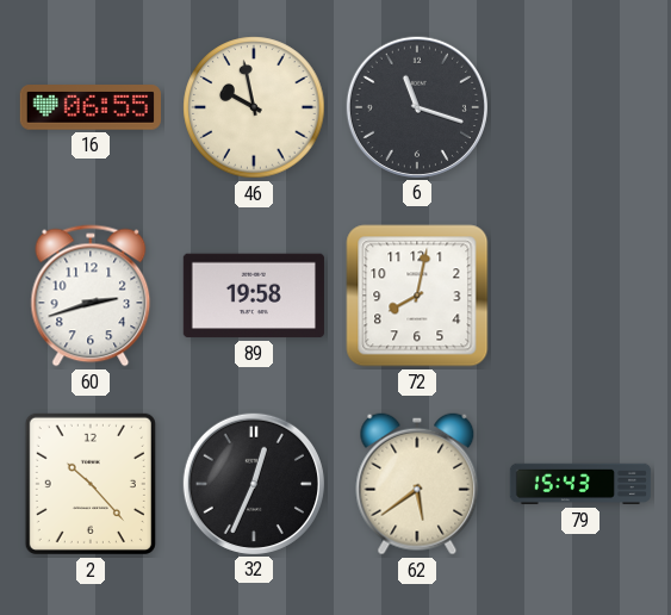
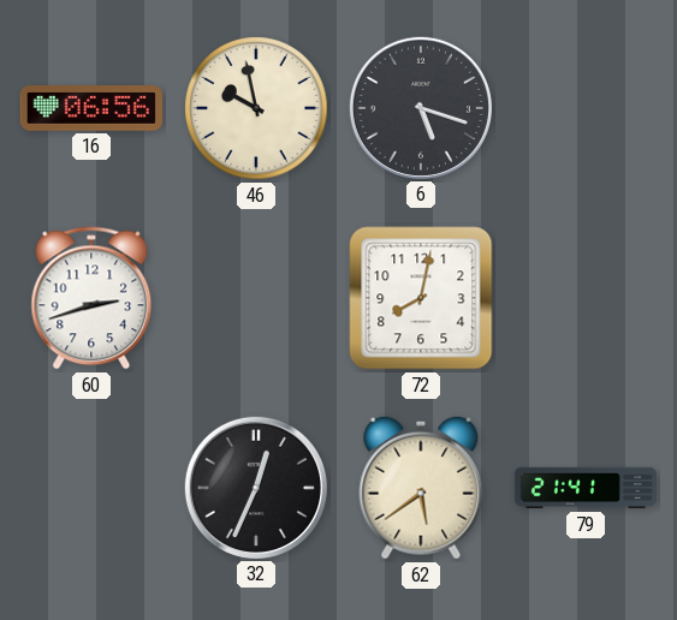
16: 06:55 -> 06:56
6: 11:18 -> 5:18
89: 19:58 -> none
2: 10:23 -> none
79: 15:43 -> 21:41
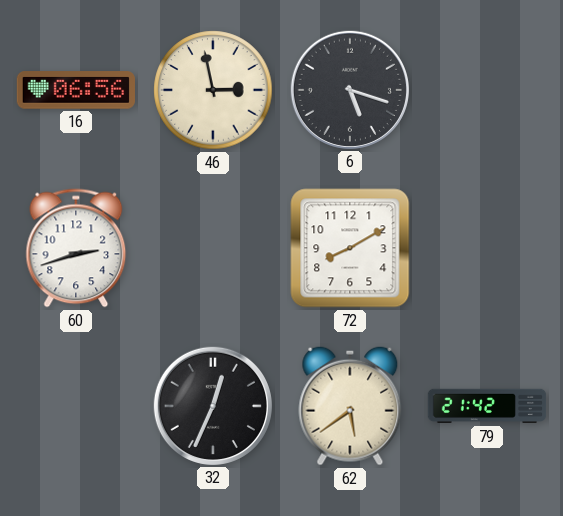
46: 9:58 -> 2:58
72: 8:02 -> 8:10
79: 21:41 -> 21:42
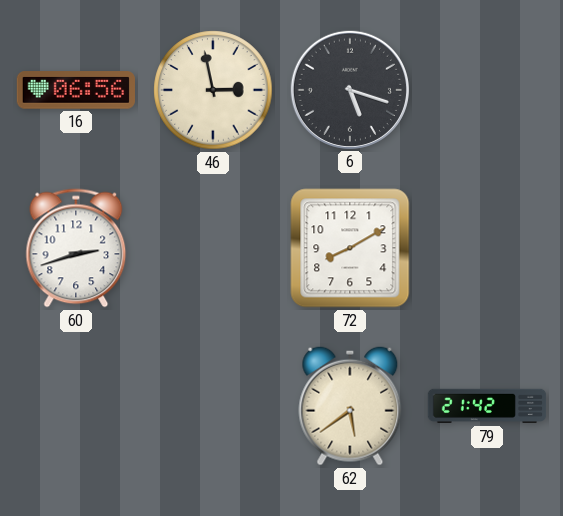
32: 12:34 -> none
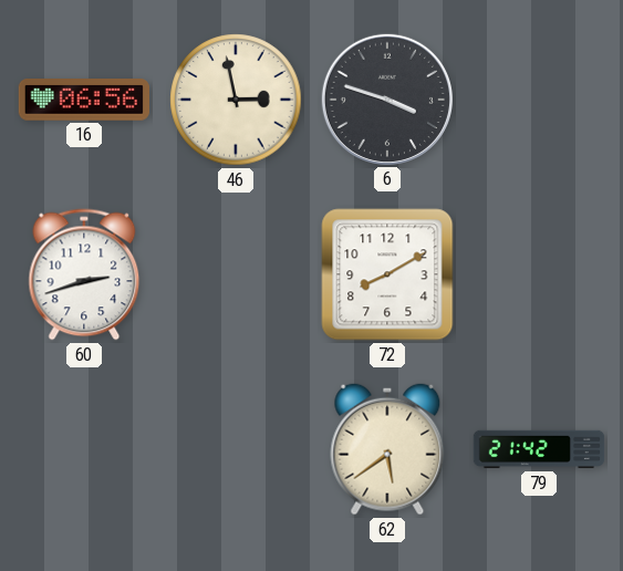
6: 5:18 -> 3:48
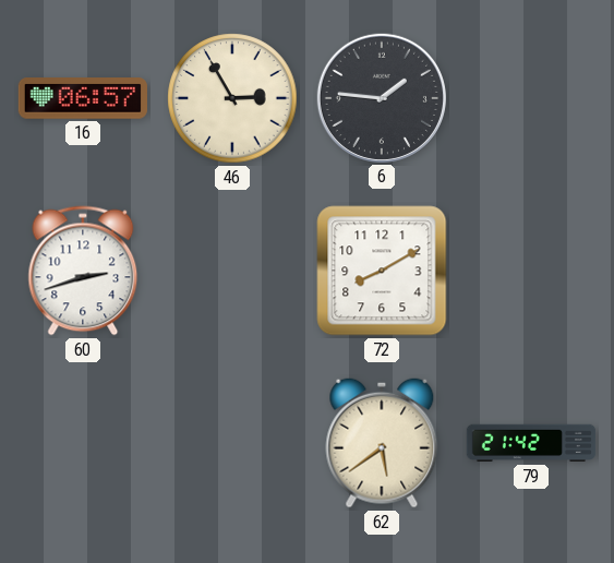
16: 06:56 -> 06:57
46: 2:58 -> 2:55
6: 3:48 -> 1:46
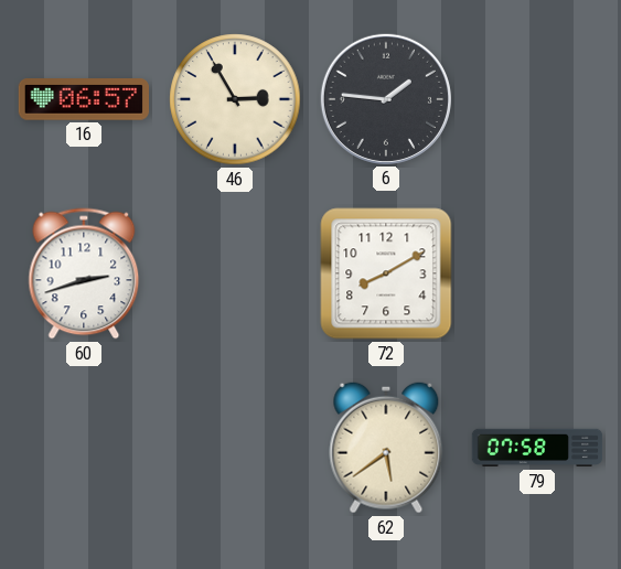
79: 21:42 -> 07:58
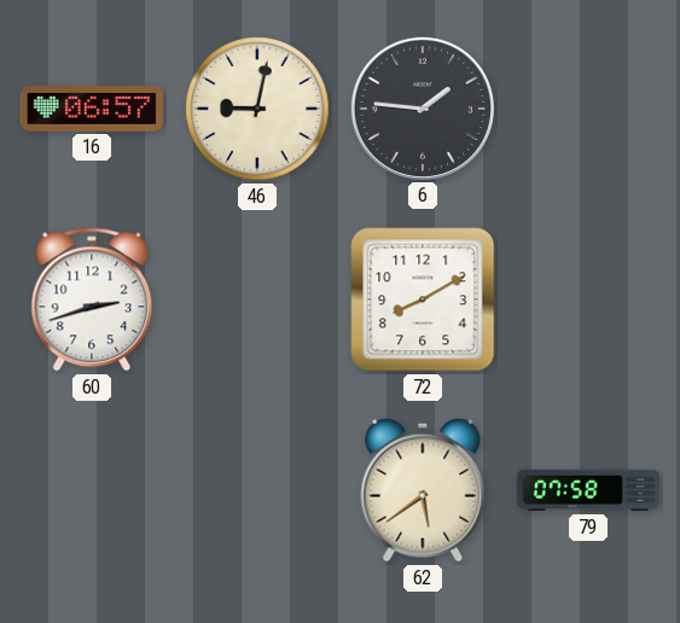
46: 2:55 -> 9:02
